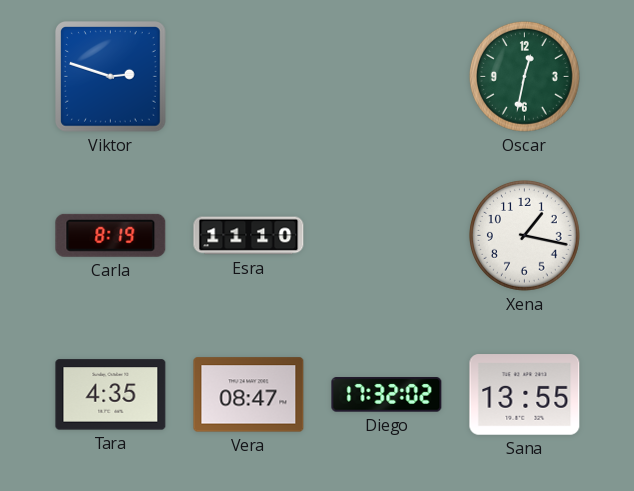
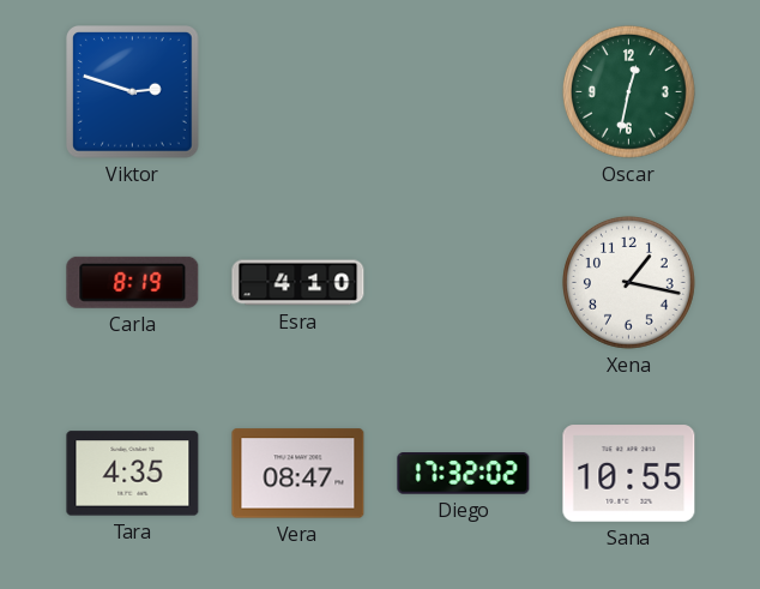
Esra: 11:10 -> 4:10
Sana: 13:55 -> 10:55
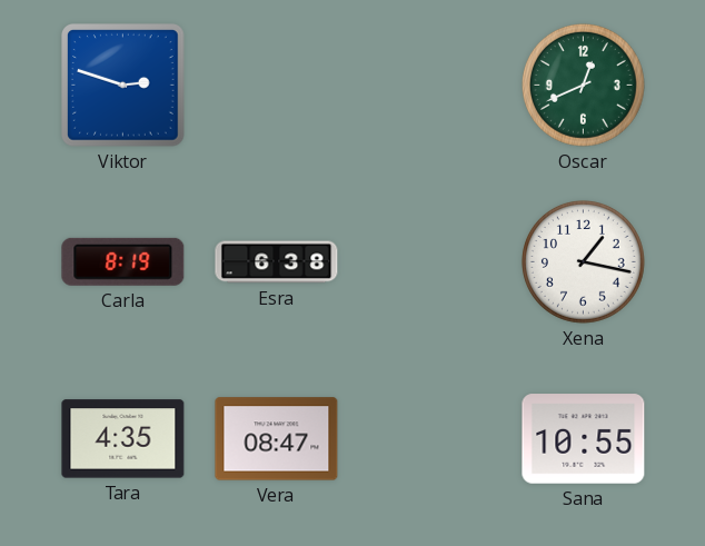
Oscar: 12:32 -> 12:41
Esra: 4:10 -> 6:38
Diego: 17:32 -> none
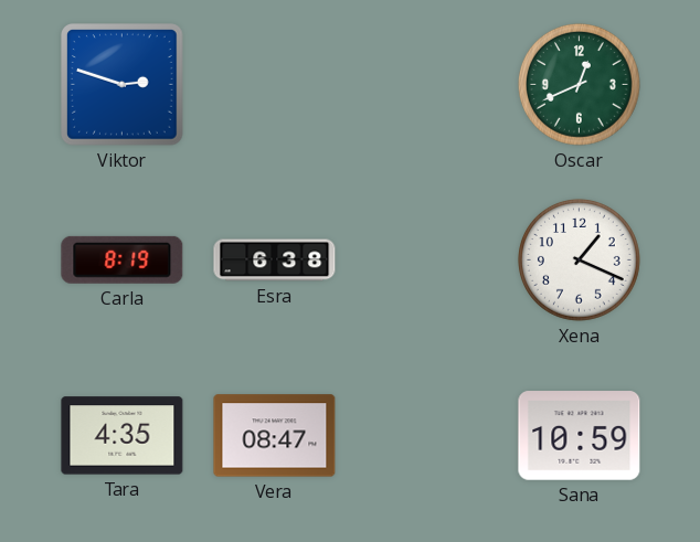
Xena: 1:17 -> 1:19
Sana: 10:55 -> 10:59
